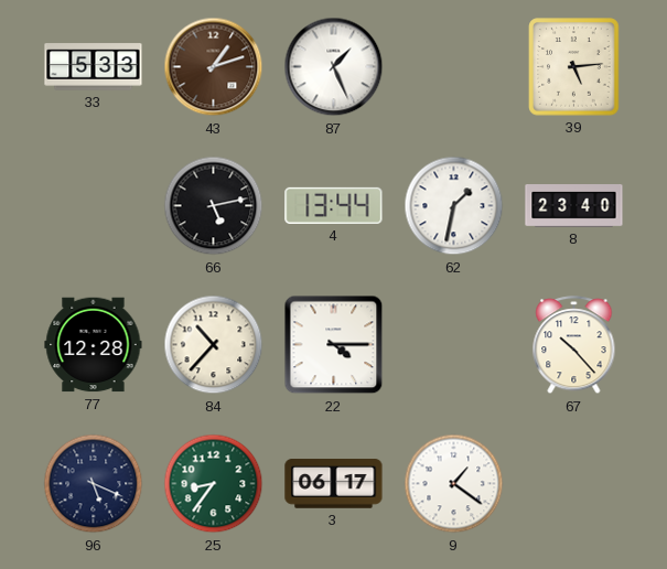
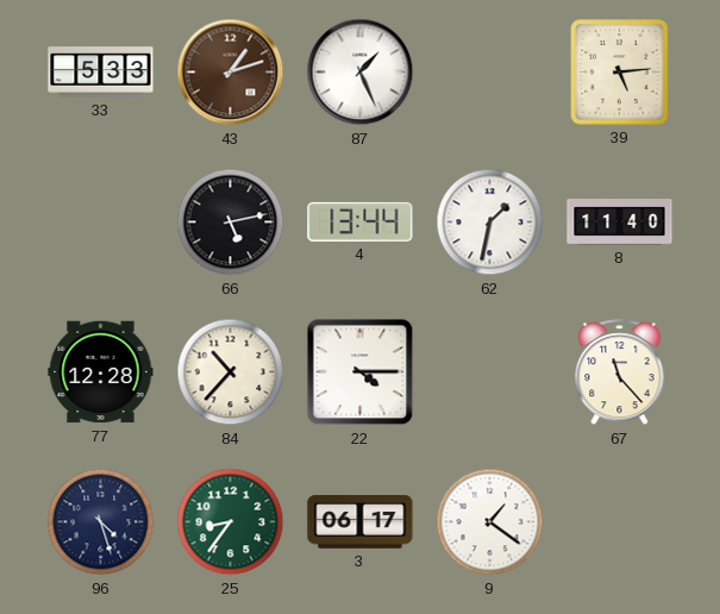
8: 23:40 -> 11:40
67: 10:23 -> 11:23
96: 5:19 -> 4:27
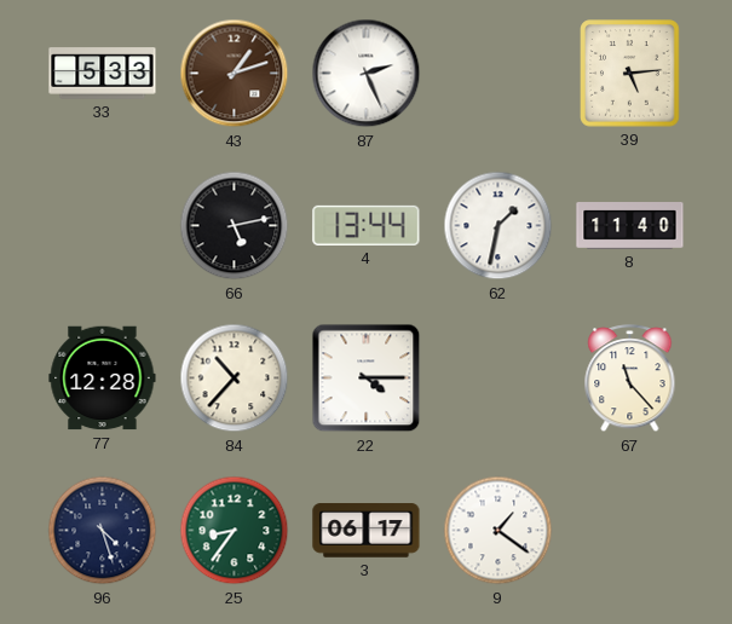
87: 1:26 -> 2:26
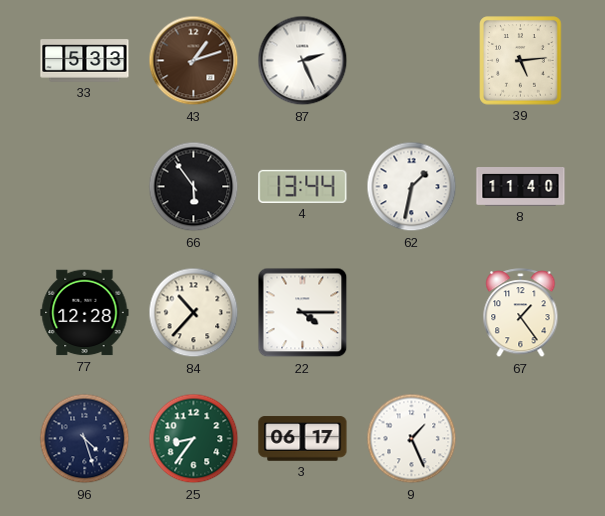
66: 5:13 -> 5:54
67: 11:23 -> 1:24
9: 1:21 -> 1:26
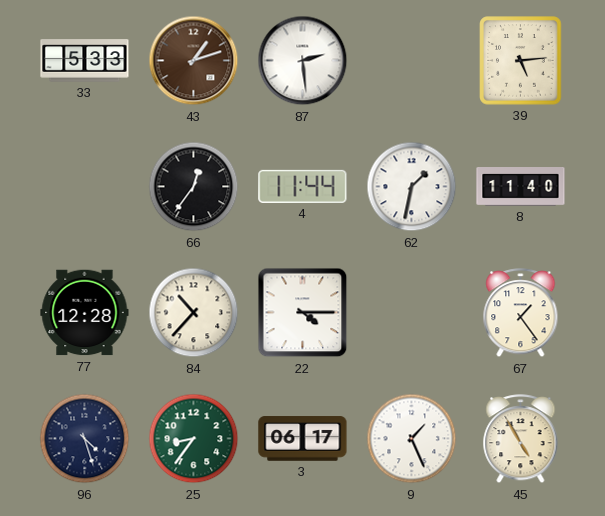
87: 2:26 -> 2:29
66: 5:54 -> 12:36
4: 13:44 -> 11:44
45: none -> 4:55
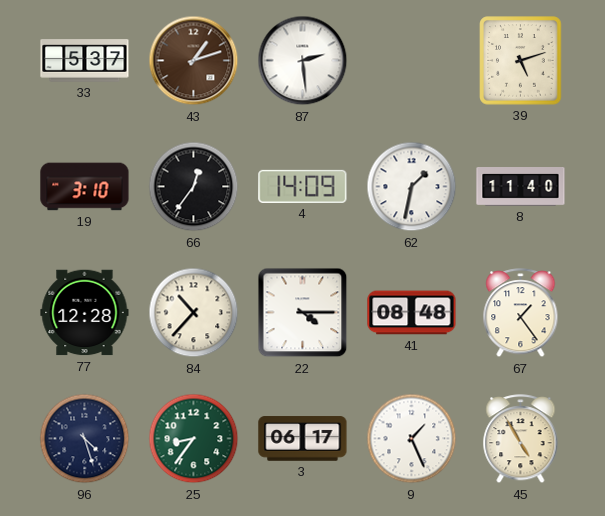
33: 5:33 -> 5:37
39: 5:14 -> 5:12
19: none -> 3:10
4: 11:44 -> 14:09
41: none -> 08:48
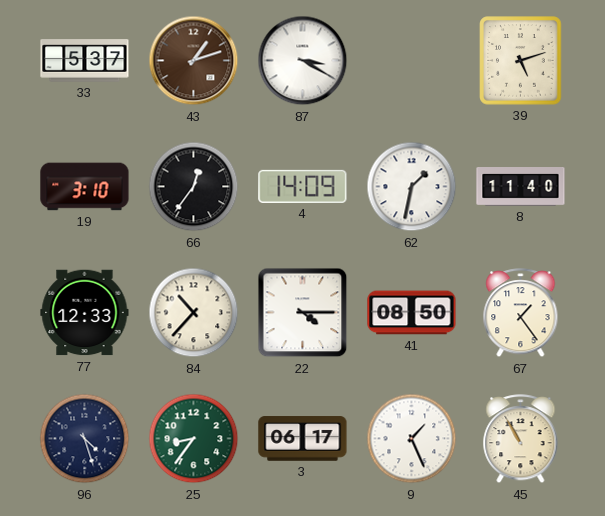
87: 2:29 -> 3:20
77: 12:28 -> 12:33
41: 08:48 -> 08:50
45: 4:55 -> 10:55
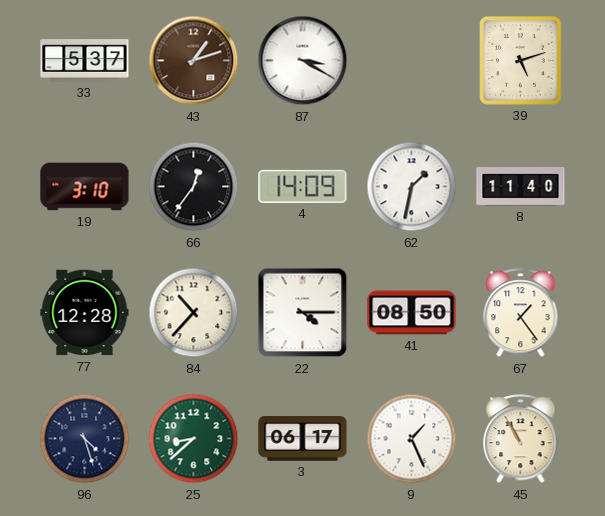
77: 12:33 -> 12:28
25: 8:36 -> 8:38
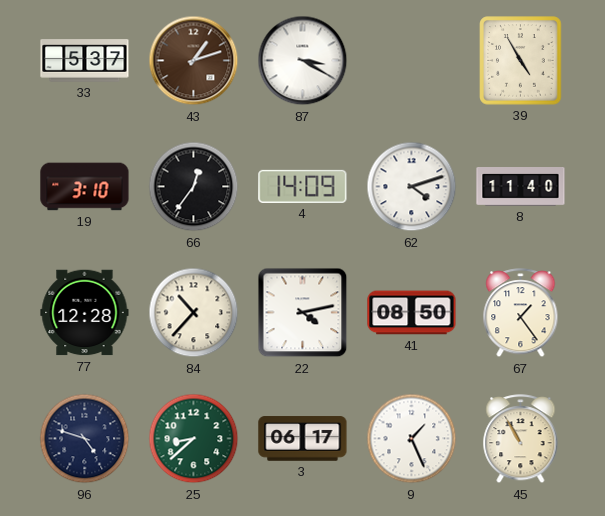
39: 5:12 -> 4:55
62: 1:32 -> 4:12
22: 4:15 -> 4:13
96: 4:27 -> 4:48
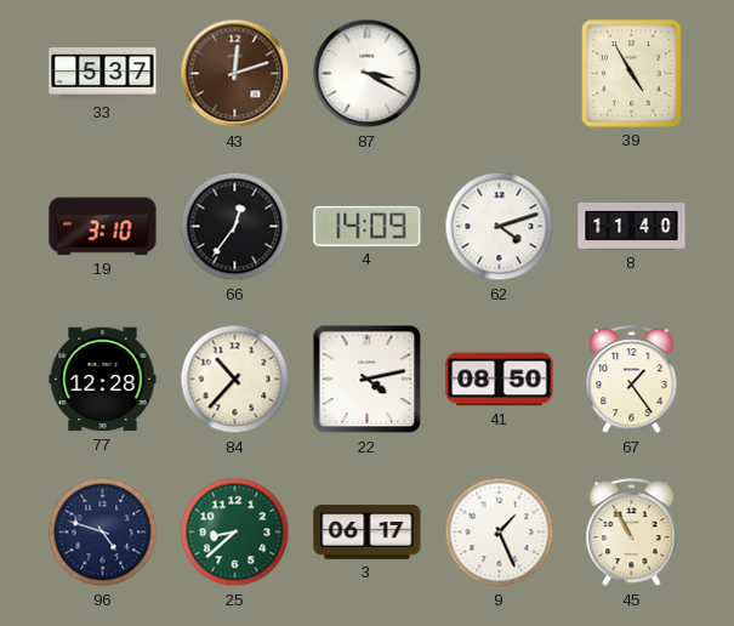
43: 1:12 -> 12:12
